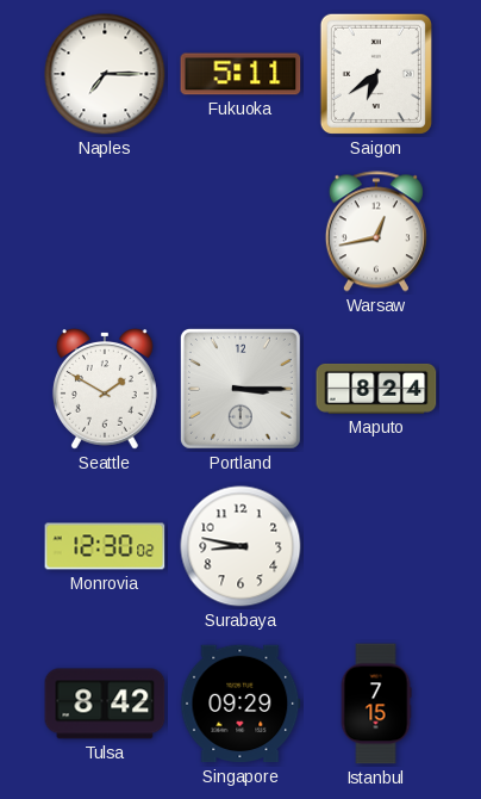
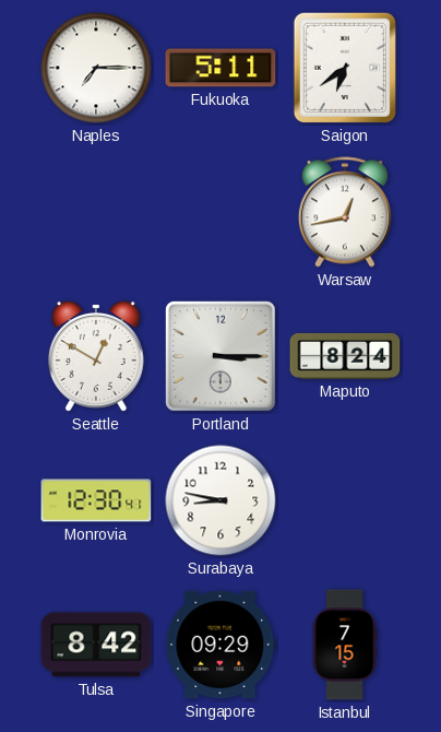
Seattle: 1:50 -> 12:50
Monrovia: 12:30:02 -> 12:30:41
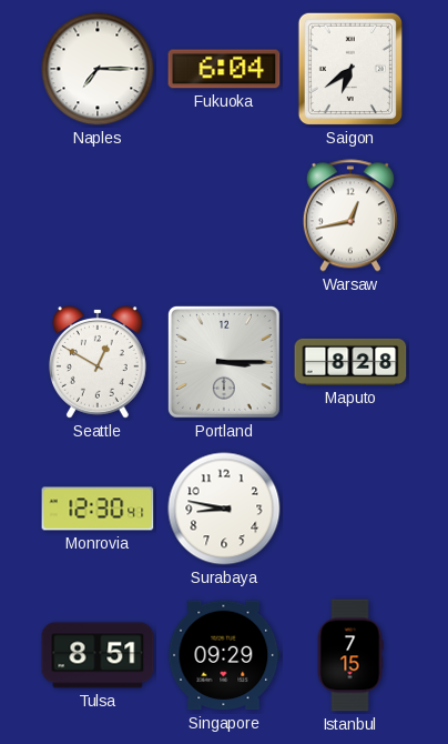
Fukuoka: 5:11 -> 6:04
Maputo: 8:24 -> 8:28
Tulsa: 8:42 -> 8:51
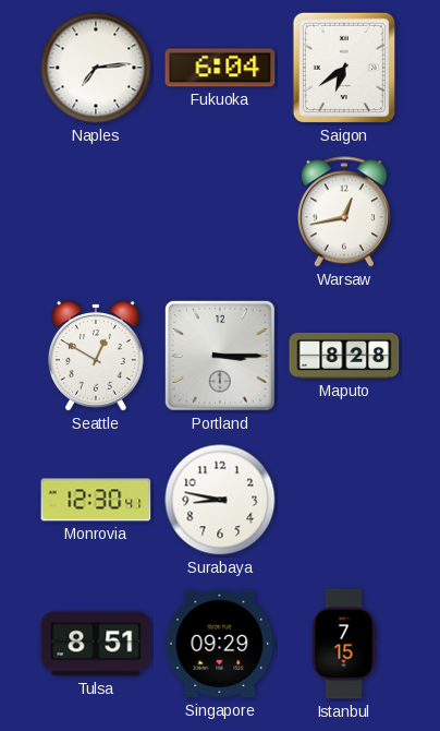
Naples: 7:15 -> 7:14
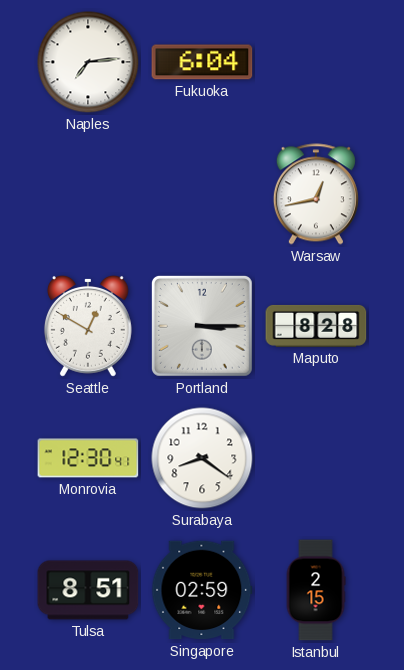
Saigon: 6:39 -> none
Surabaya: 8:47 -> 8:21
Singapore: 09:29 -> 02:59
Istanbul: 7:15 -> 2:15
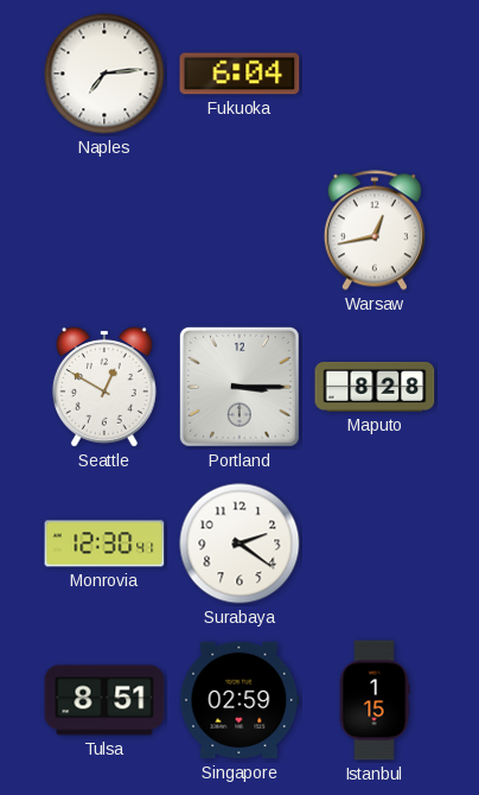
Surabaya: 8:21 -> 2:21
Istanbul: 2:15 -> 1:15
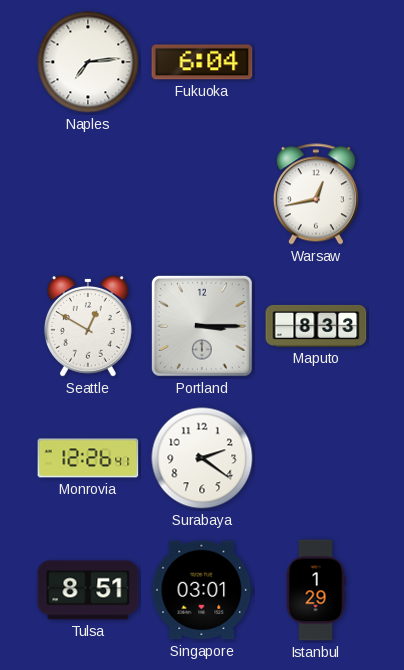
Maputo: 8:28 -> 8:33
Monrovia: 12:30 -> 12:26
Singapore: 02:59 -> 03:01
Istanbul: 1:15 -> 1:29
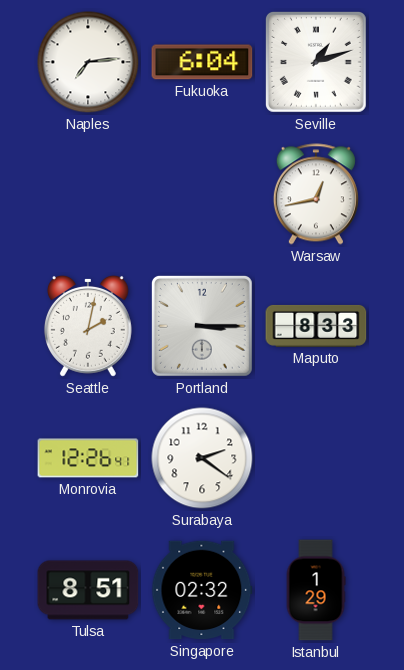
Seville: none -> 1:12
Seattle: 12:50 -> 2:02
Singapore: 03:01 -> 02:32
